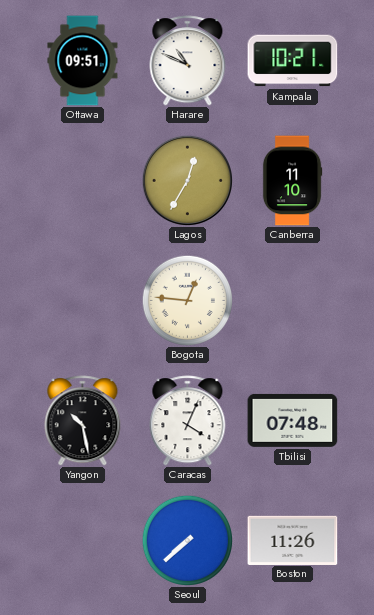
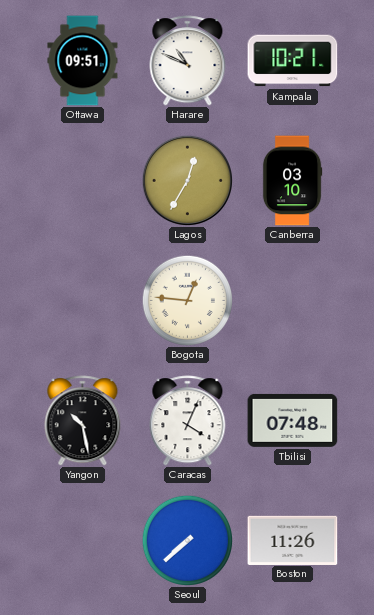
Canberra: 11:10 -> 03:10
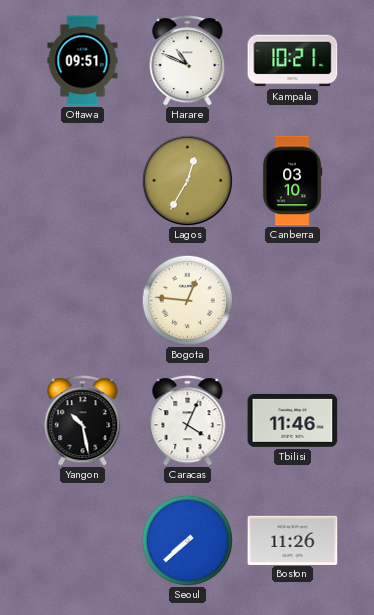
Tbilisi: 07:48 -> 11:46
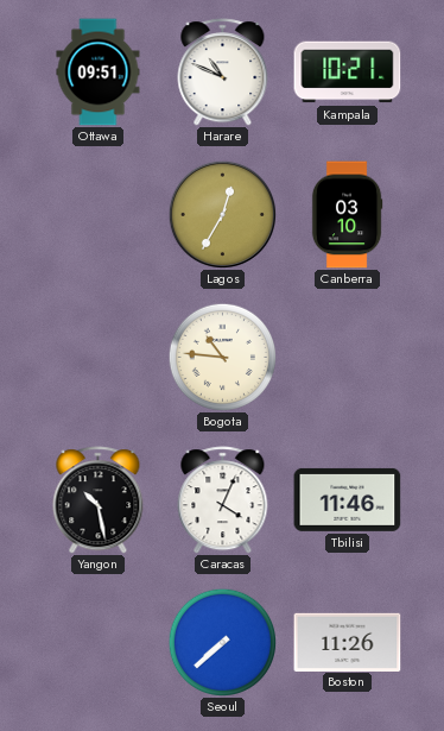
Bogota: 12:46 -> 10:46
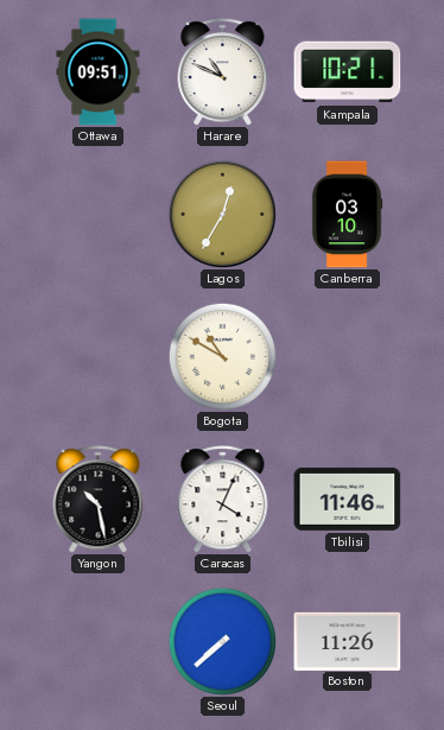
Bogota: 10:46 -> 10:50
